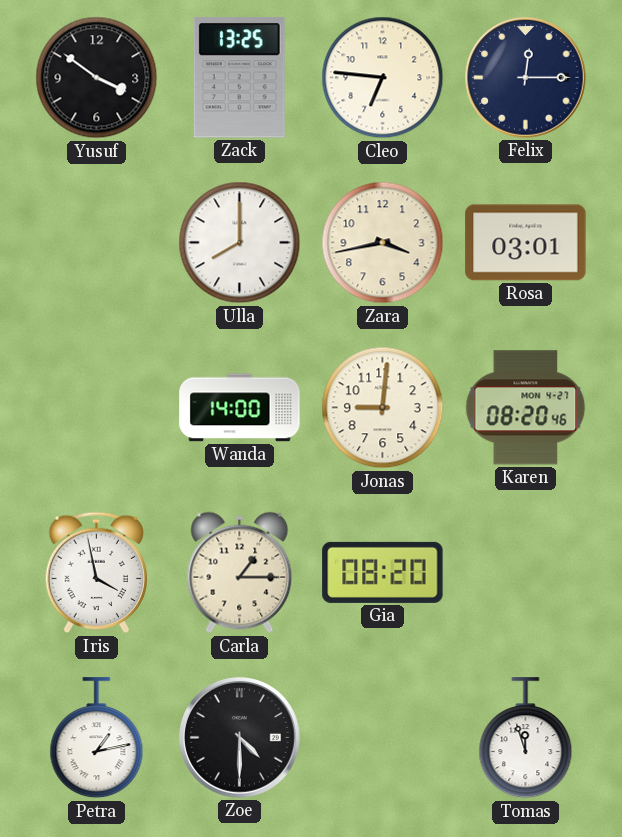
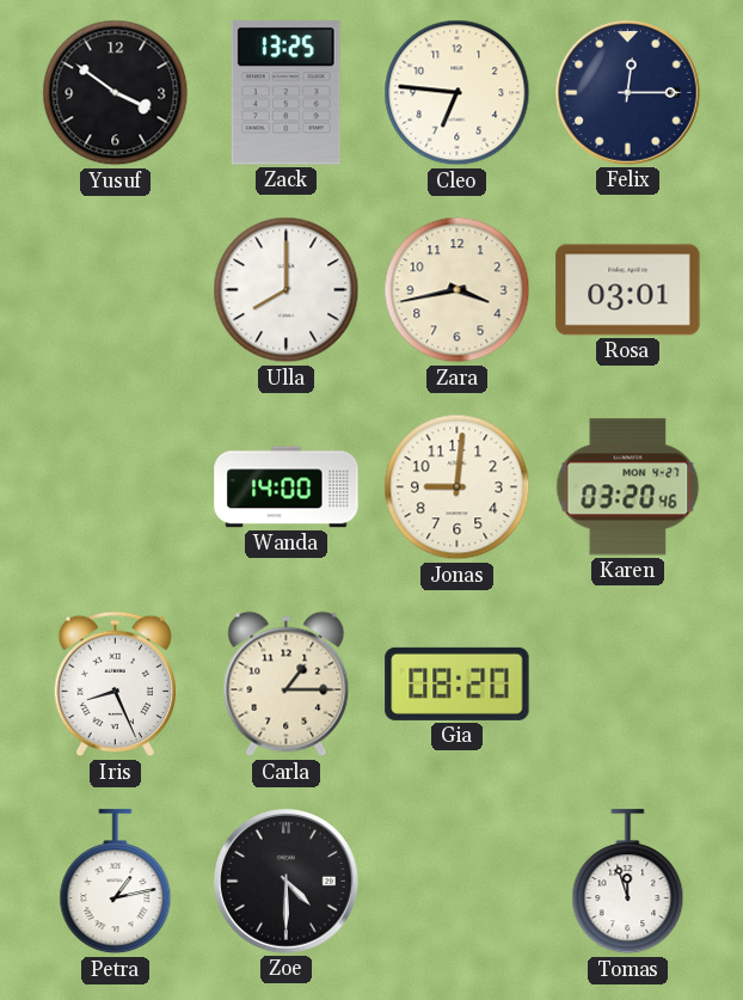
Karen: 08:20 -> 03:20
Iris: 3:58 -> 8:26
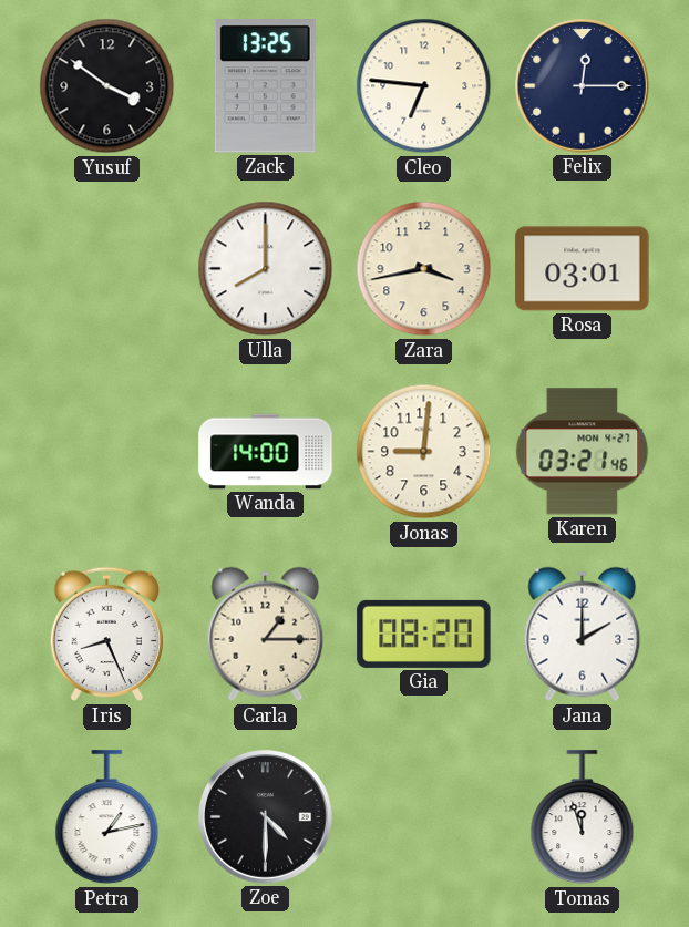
Karen: 03:20 -> 03:21
Jana: none -> 2:00
